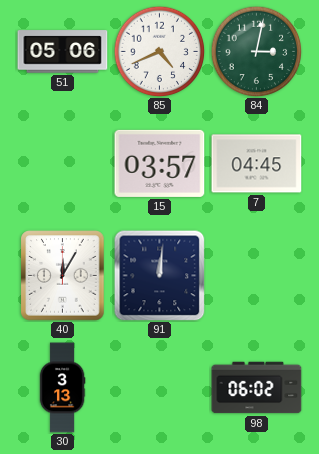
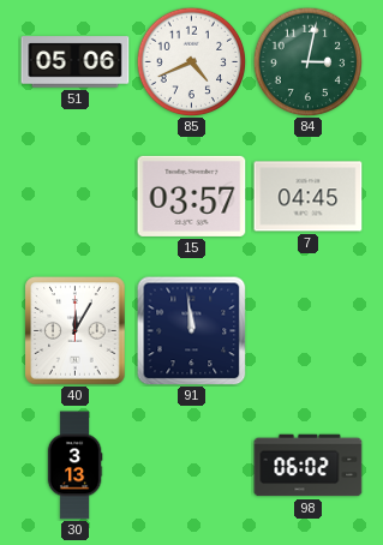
91: 12:01 -> 11:59
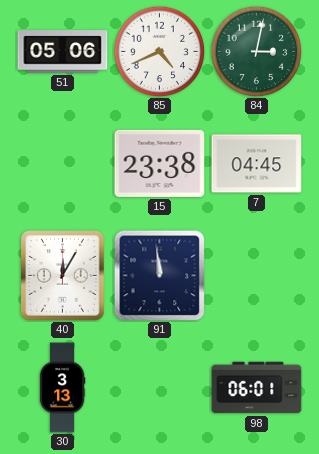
15: 03:57 -> 23:38
98: 06:02 -> 06:01
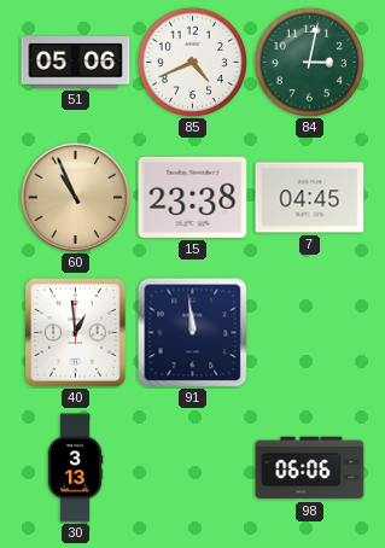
60: none -> 10:56
40: 12:05 -> 12:59
98: 06:01 -> 06:06
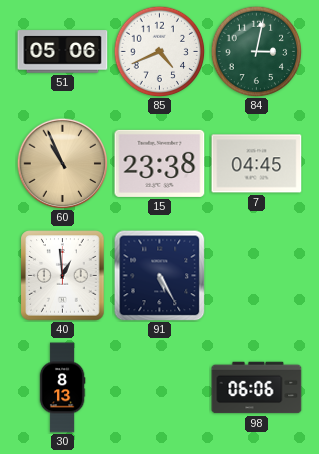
91: 11:59 -> 5:25
30: 3:13 -> 8:13
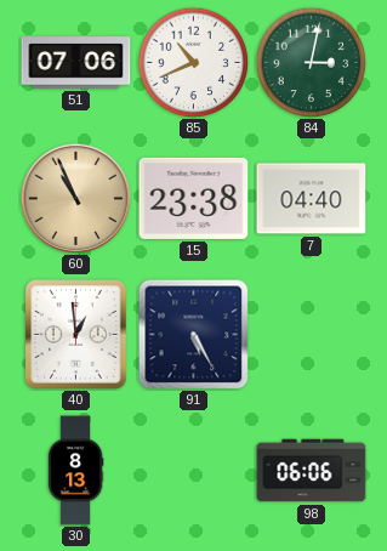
51: 05:06 -> 07:06
85: 4:41 -> 10:41
7: 04:45 -> 04:40
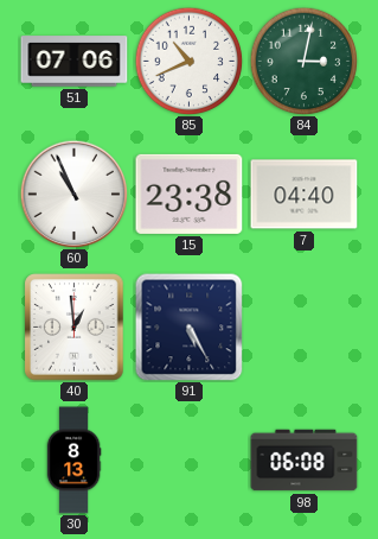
60 dial: champagne -> white
98: 06:06 -> 06:08
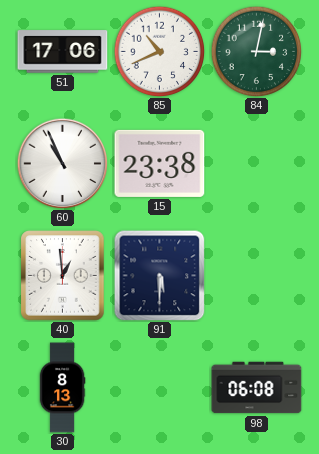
51: 07:06 -> 17:06
7: 04:40 -> none
91: 5:25 -> 5:30
